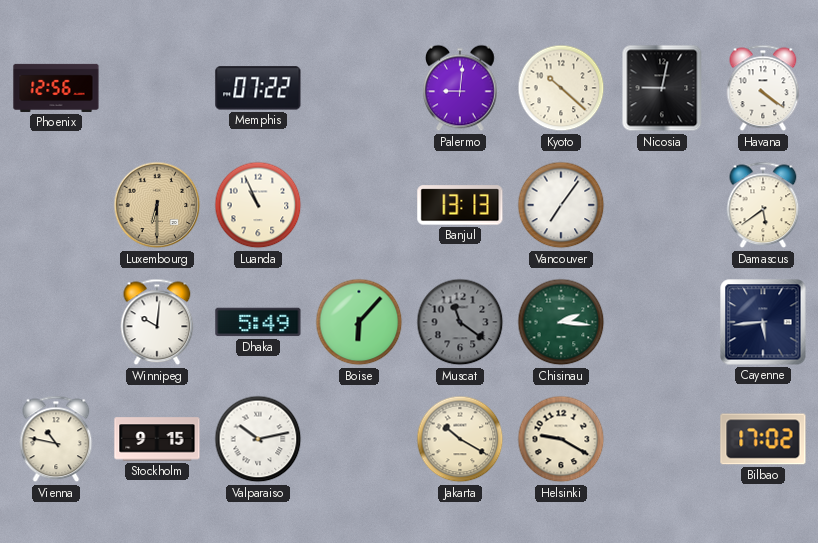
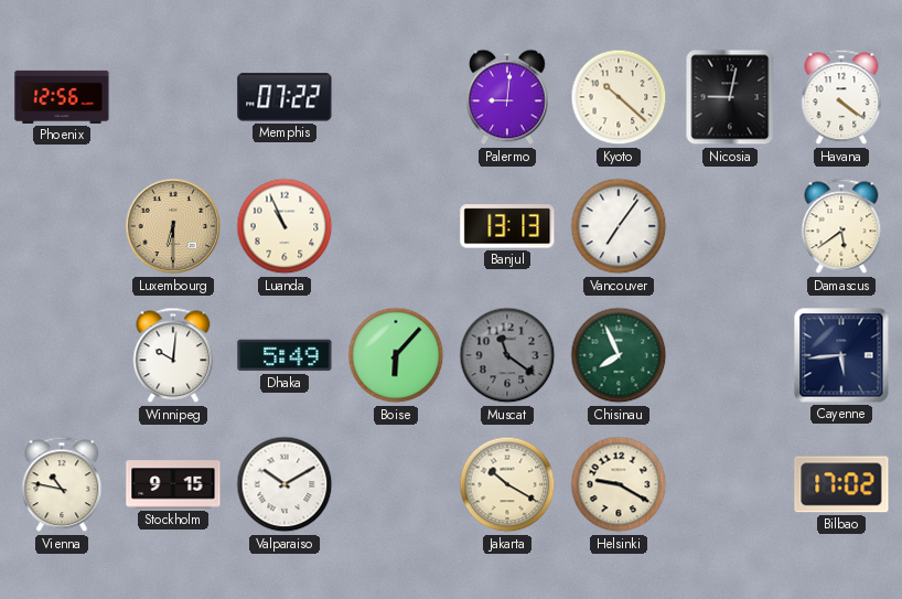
Chisinau: 2:16 -> 7:56
Valparaiso: 10:13 -> 10:10
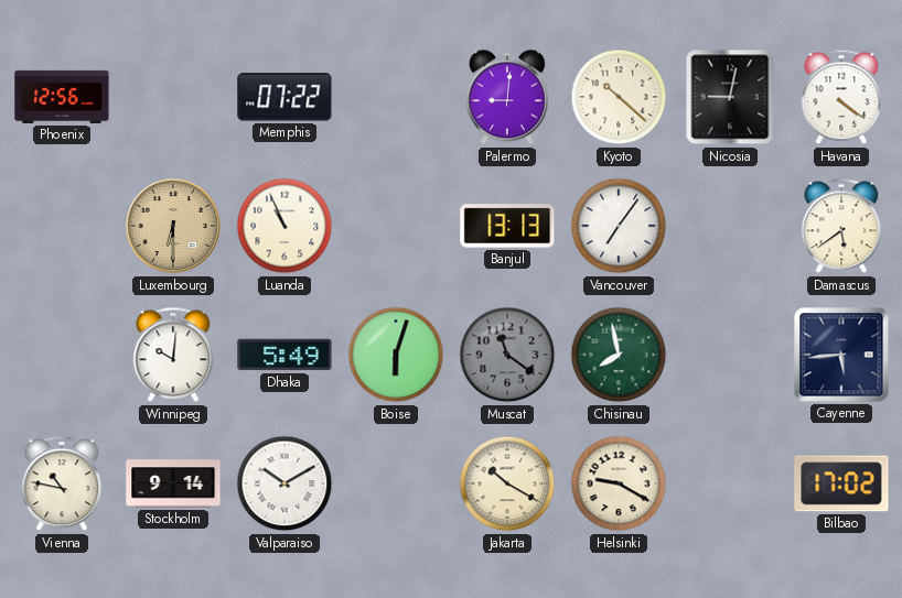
Boise: 6:07 -> 6:03
Chisinau: 7:56 -> 7:58
Stockholm: 9:15 -> 9:14
